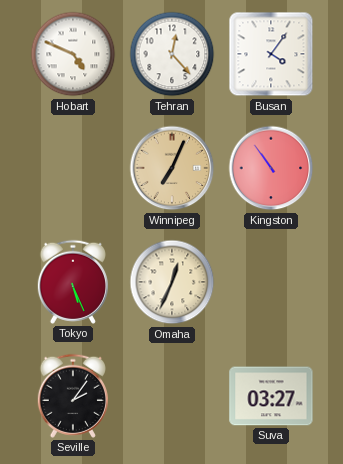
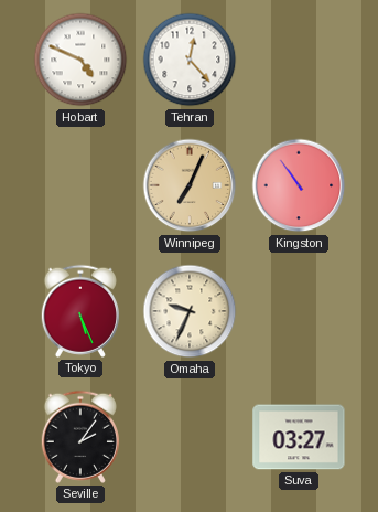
Busan: 4:06 -> none
Omaha: 12:34 -> 9:34
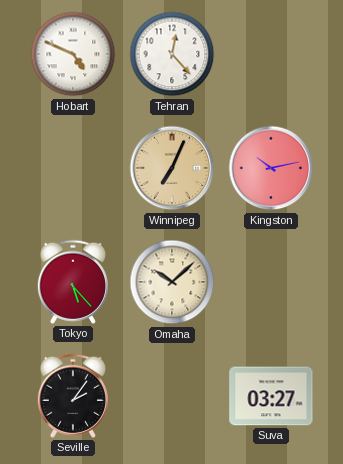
Kingston: 10:54 -> 10:13
Tokyo: 5:26 -> 5:23
Omaha: 9:34 -> 10:08
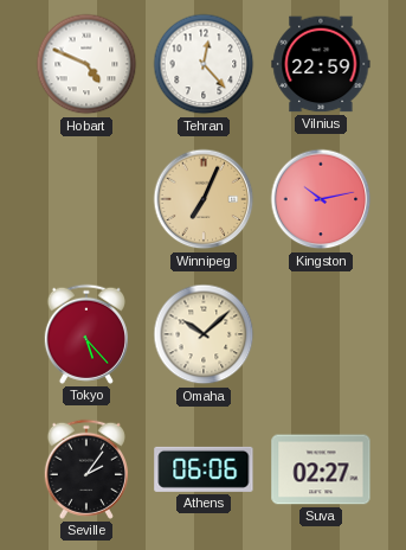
Vilnius: none -> 22:59
Athens: none -> 06:06
Suva: 03:27 -> 02:27
